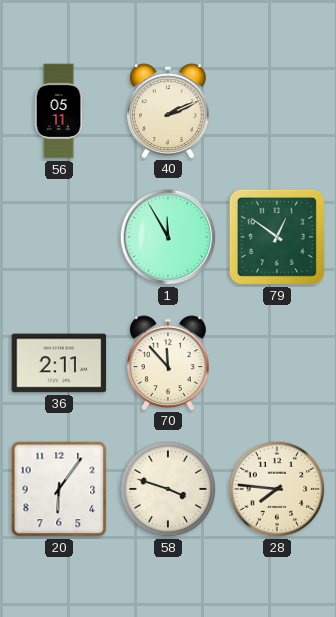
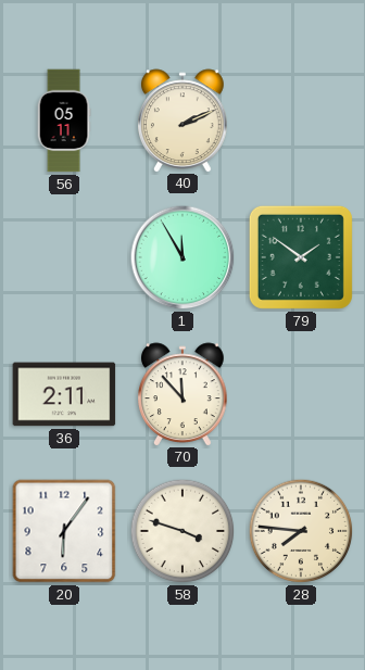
79: 12:51 -> 1:51
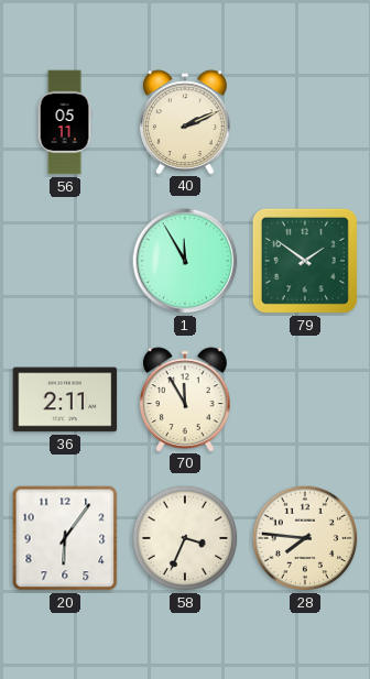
70: 11:53 -> 11:55
58: 3:48 -> 3:34
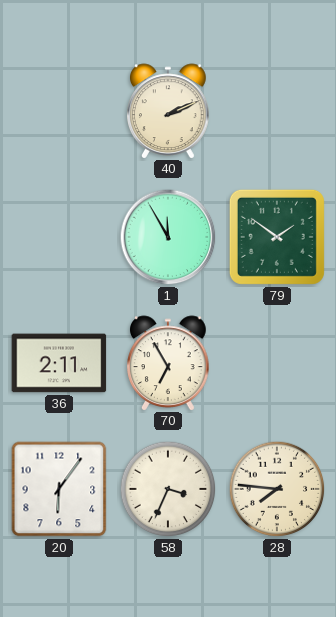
56: 05:11 -> none
70: 11:55 -> 6:55
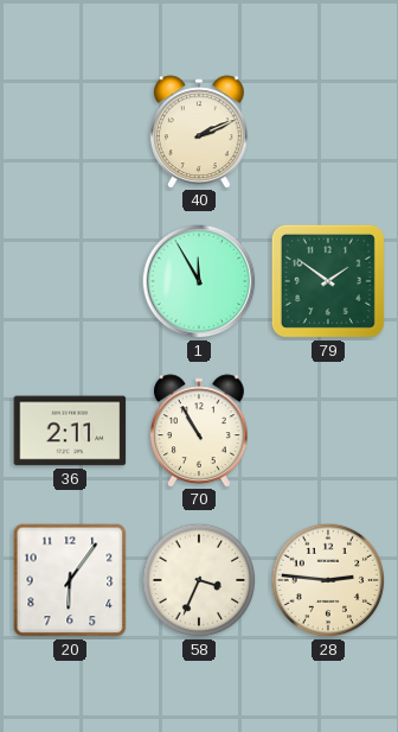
70: 6:55 -> 10:55
28: 7:46 -> 2:46
